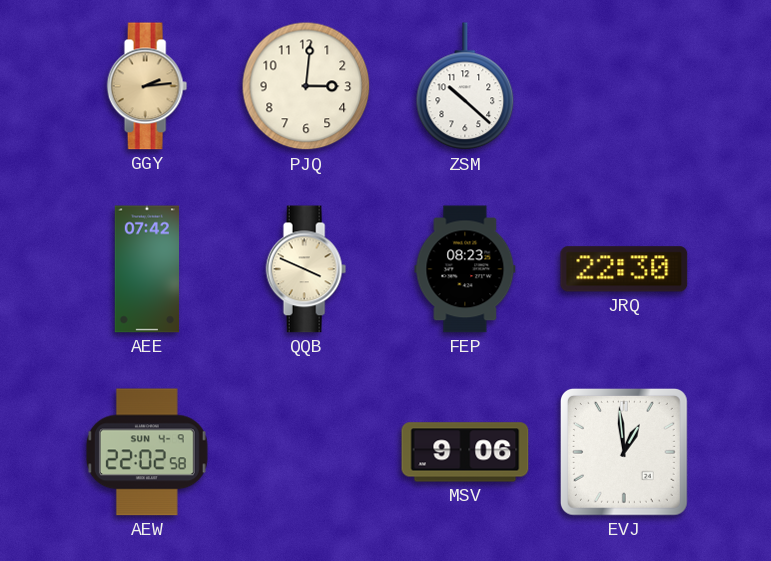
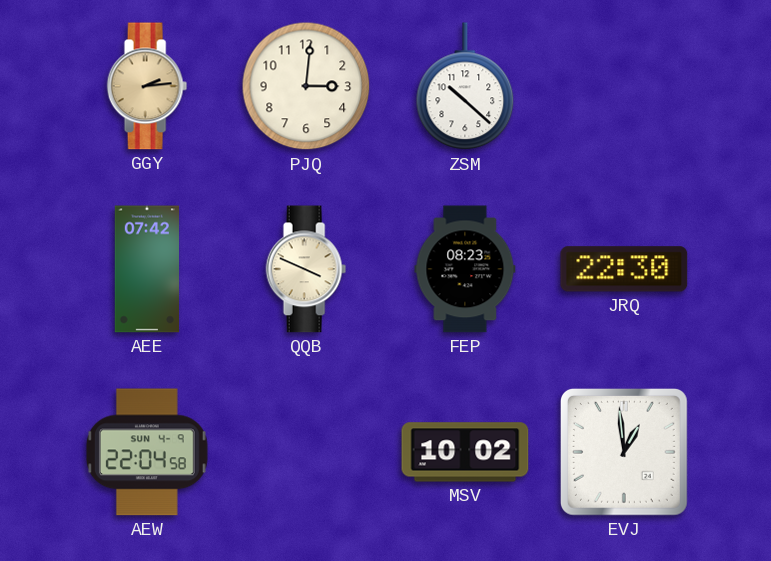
AEW: 22:02 -> 22:04
MSV: 9:06 -> 10:02
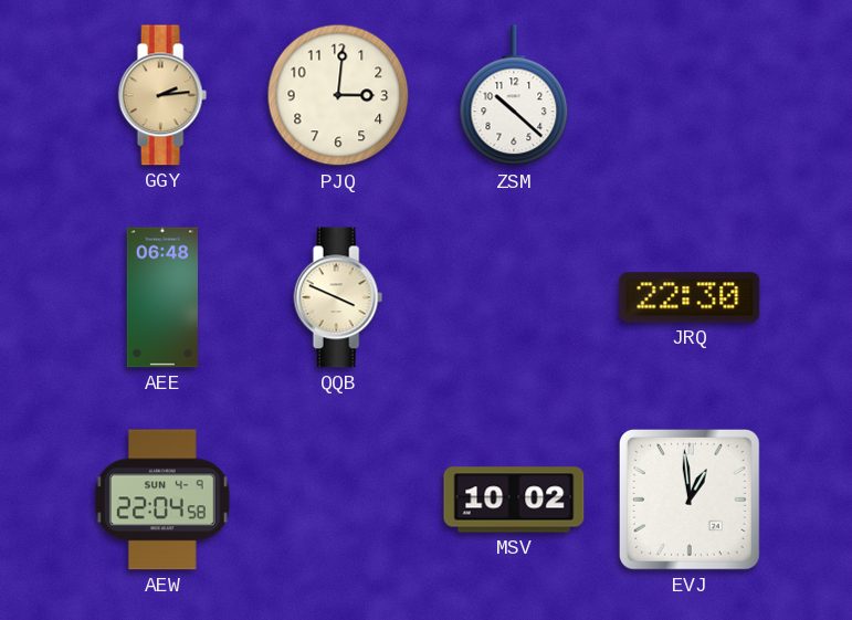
AEE: 07:42 -> 06:48
FEP: 08:23 -> none
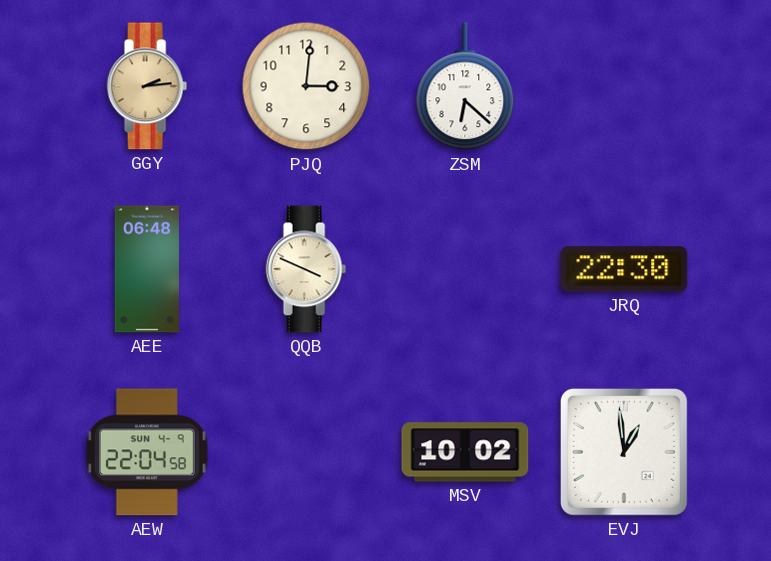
ZSM: 10:22 -> 6:22
